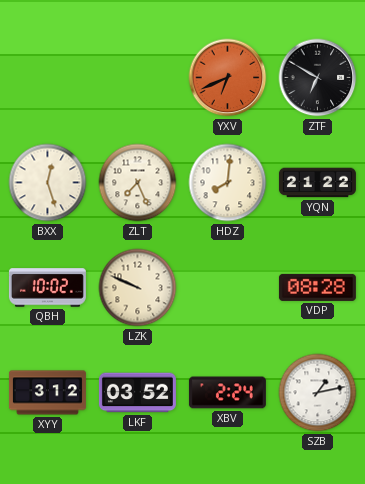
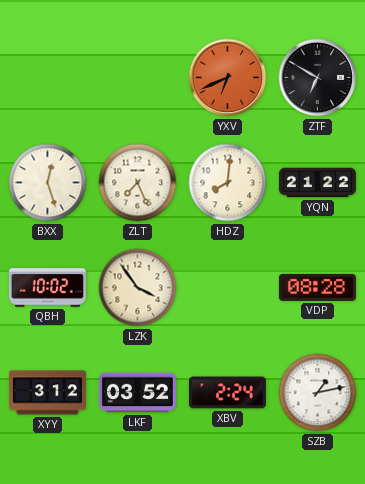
LZK: 9:49 -> 3:54
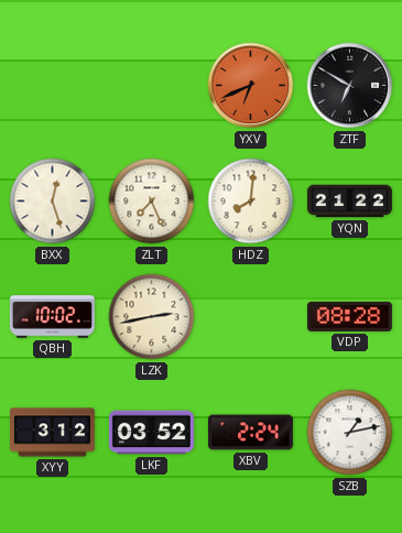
LZK: 3:54 -> 2:43
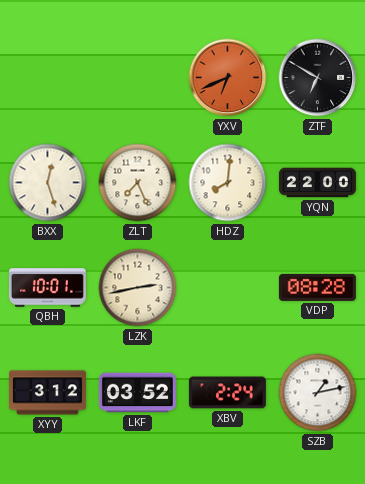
YQN: 21:22 -> 22:00
QBH: 10:02 -> 10:01
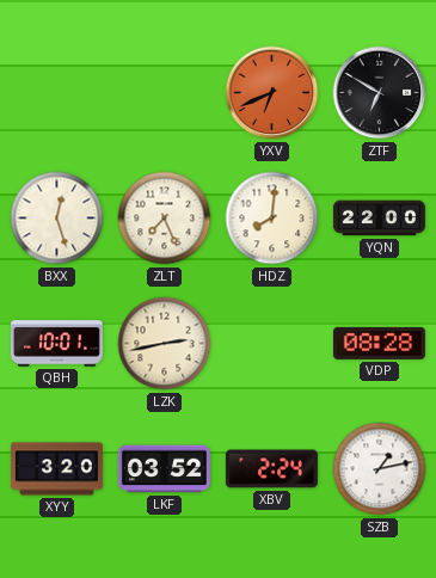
XYY: 3:12 -> 3:20
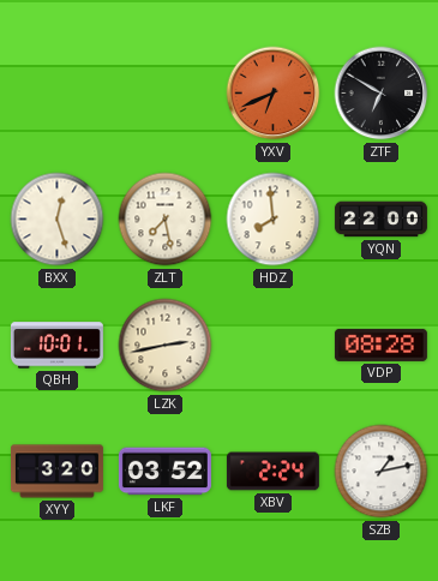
ZLT: 7:26 -> 7:28
HDZ: 8:01 -> 7:59
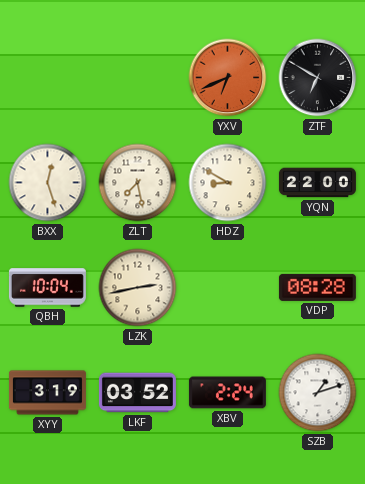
HDZ: 7:59 -> 8:50
QBH: 10:01 -> 10:04
XYY: 3:20 -> 3:19
SZB: 1:13 -> 1:12
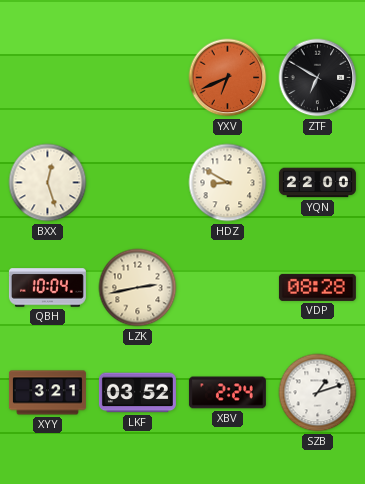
ZLT: 7:28 -> none
XYY: 3:19 -> 3:21
